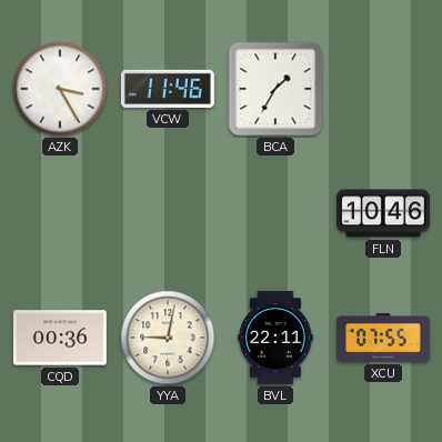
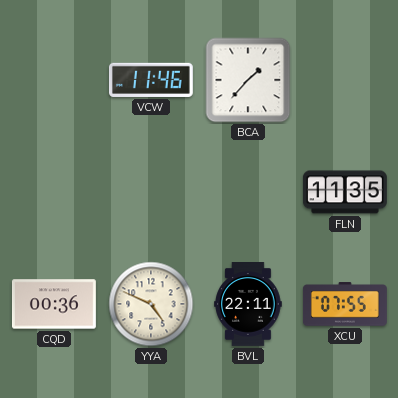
AZK: 3:25 -> none
BCA: 1:35 -> 1:37
FLN: 10:46 -> 11:35
YYA: 9:02 -> 4:49
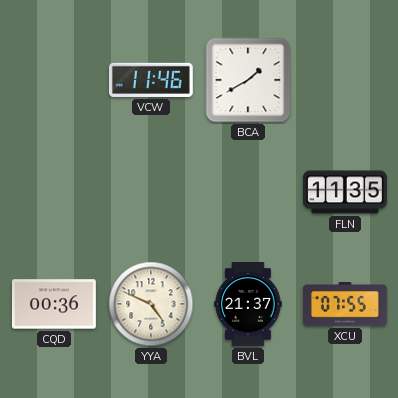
BCA: 1:37 -> 1:40
BVL: 22:11 -> 21:37
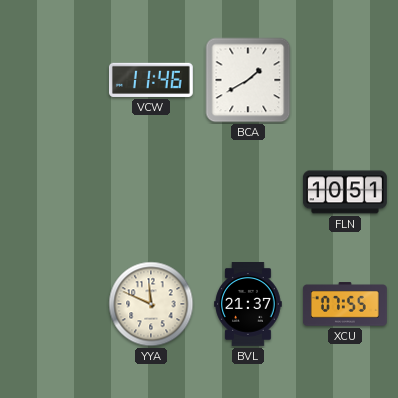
FLN: 11:35 -> 10:51
CQD: 00:36 -> none
YYA: 4:49 -> 11:49
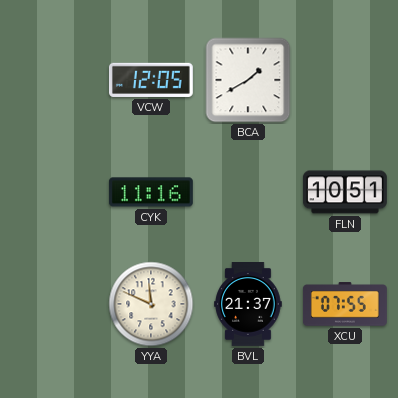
VCW: 11:46 -> 12:05
CYK: none -> 11:16
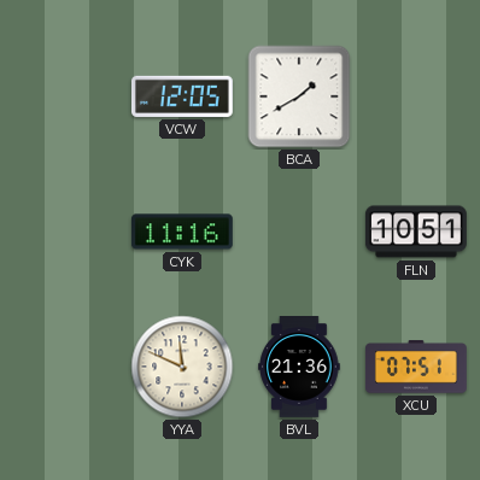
BVL: 21:37 -> 21:36
XCU: 07:55 -> 07:51
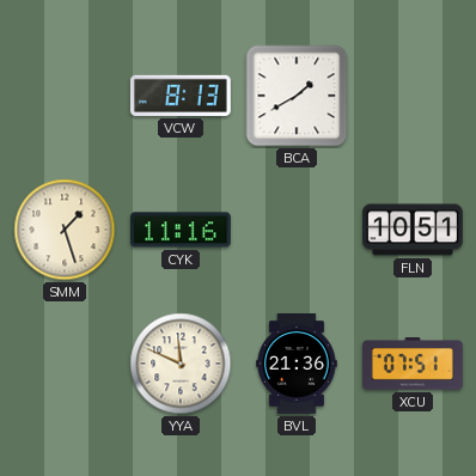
VCW: 12:05 -> 8:13
SMM: none -> 1:27
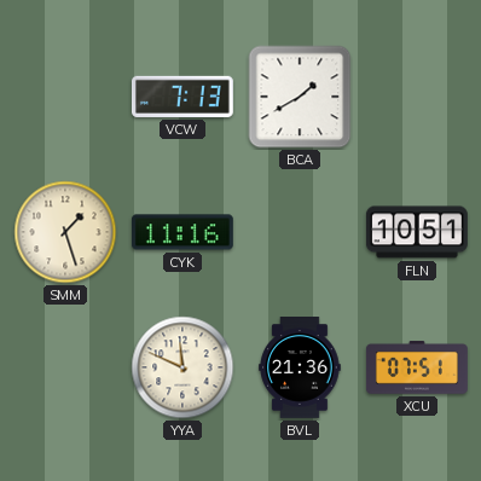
VCW: 8:13 -> 7:13
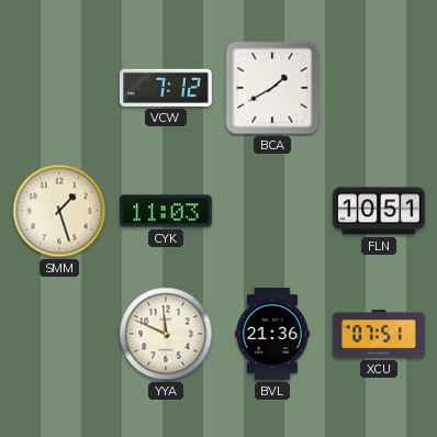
VCW: 7:13 -> 7:12
CYK: 11:16 -> 11:03
